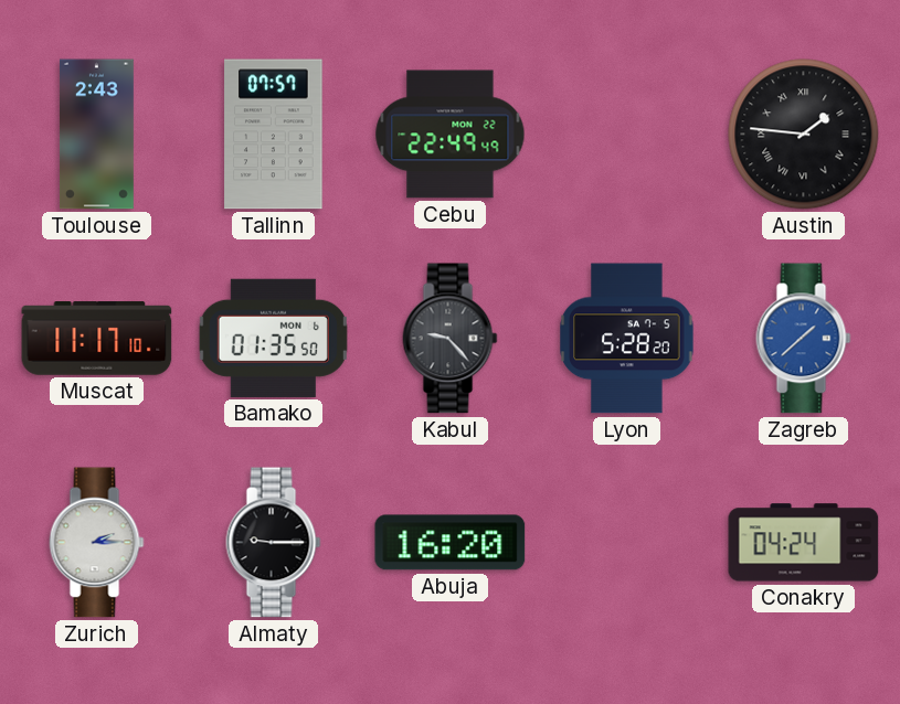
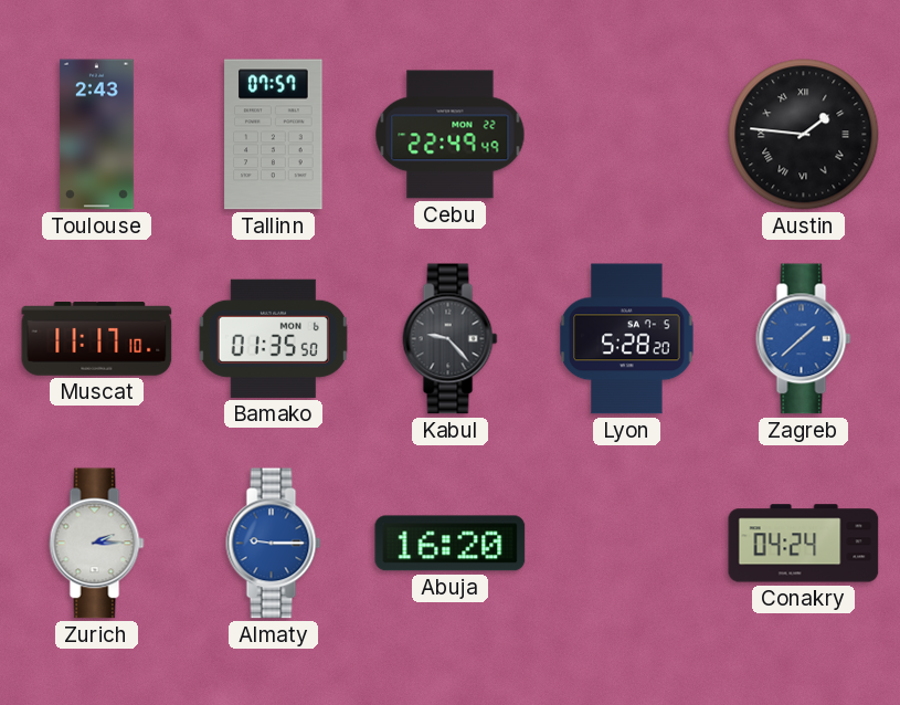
Almaty dial: black -> blue
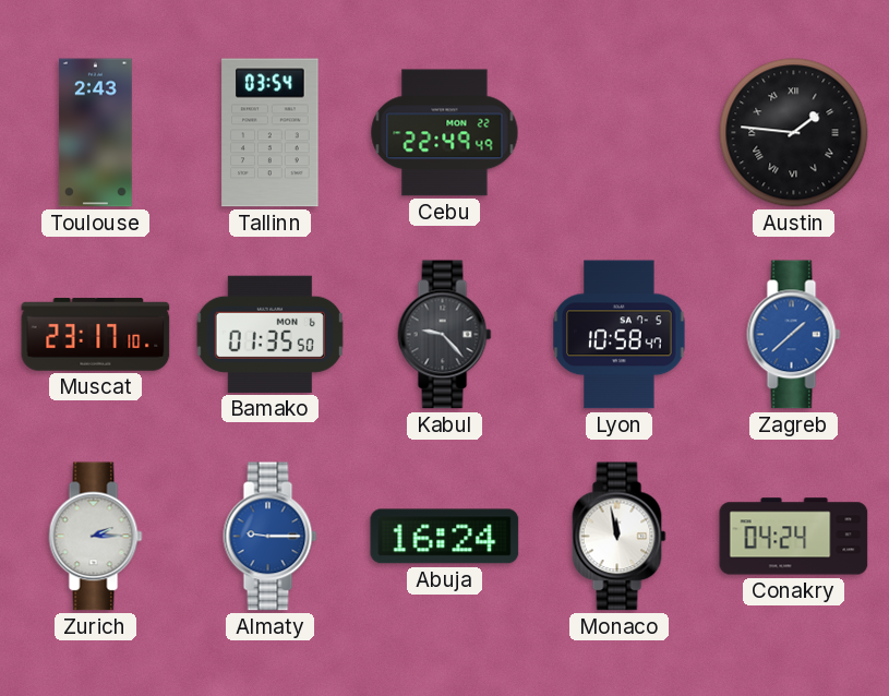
Tallinn: 07:57 -> 03:54
Muscat: 11:17 -> 23:17
Lyon: 5:28 -> 10:58
Abuja: 16:20 -> 16:24
Monaco: none -> 11:58
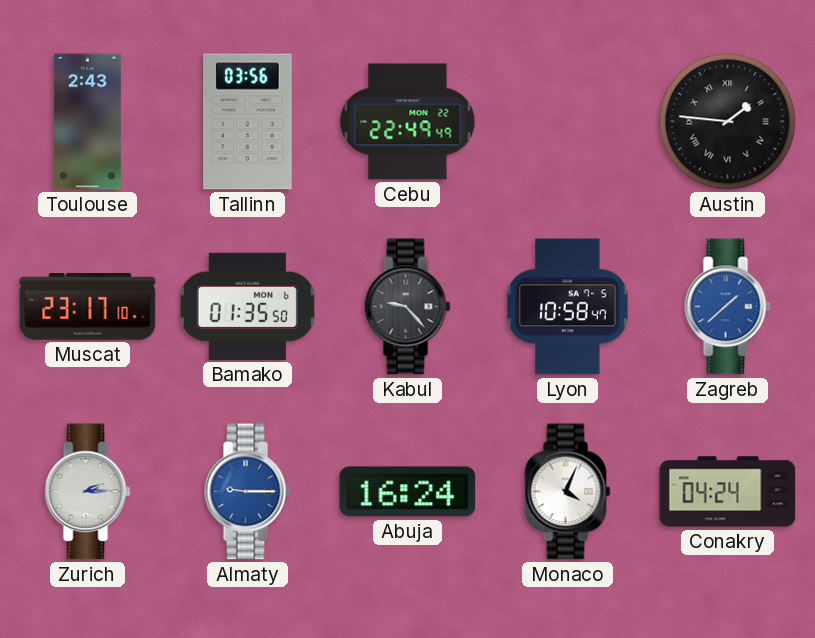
Tallinn: 03:54 -> 03:56
Monaco: 11:58 -> 4:04
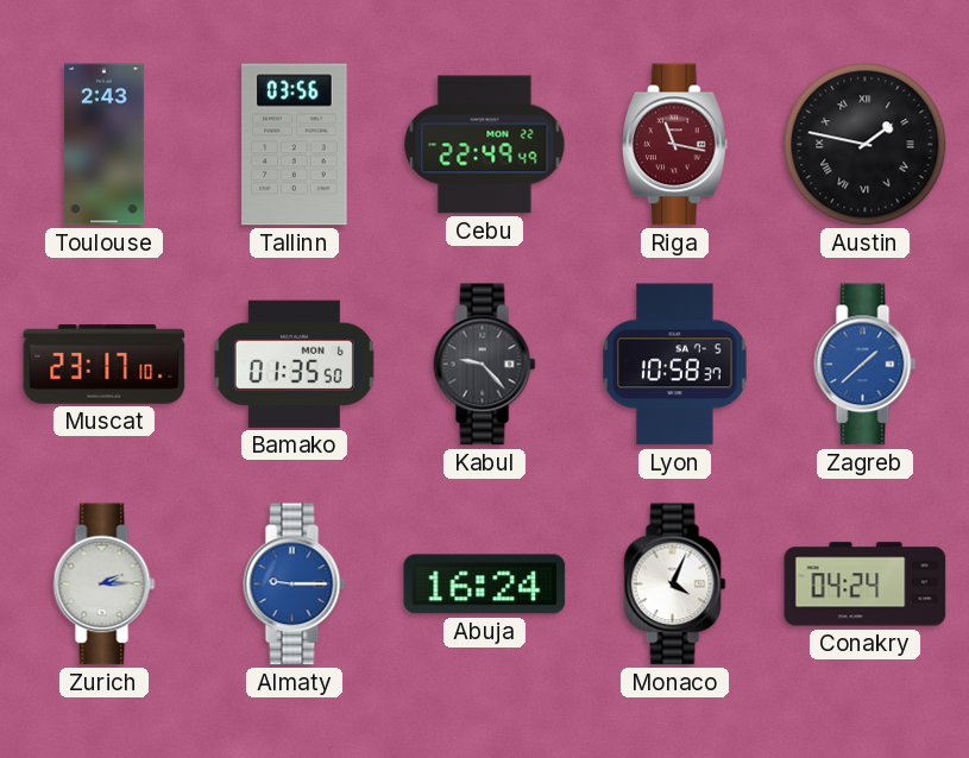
Riga: none -> 11:17
Austin: 1:46 -> 1:47
Lyon: 10:58:47 -> 10:58:37
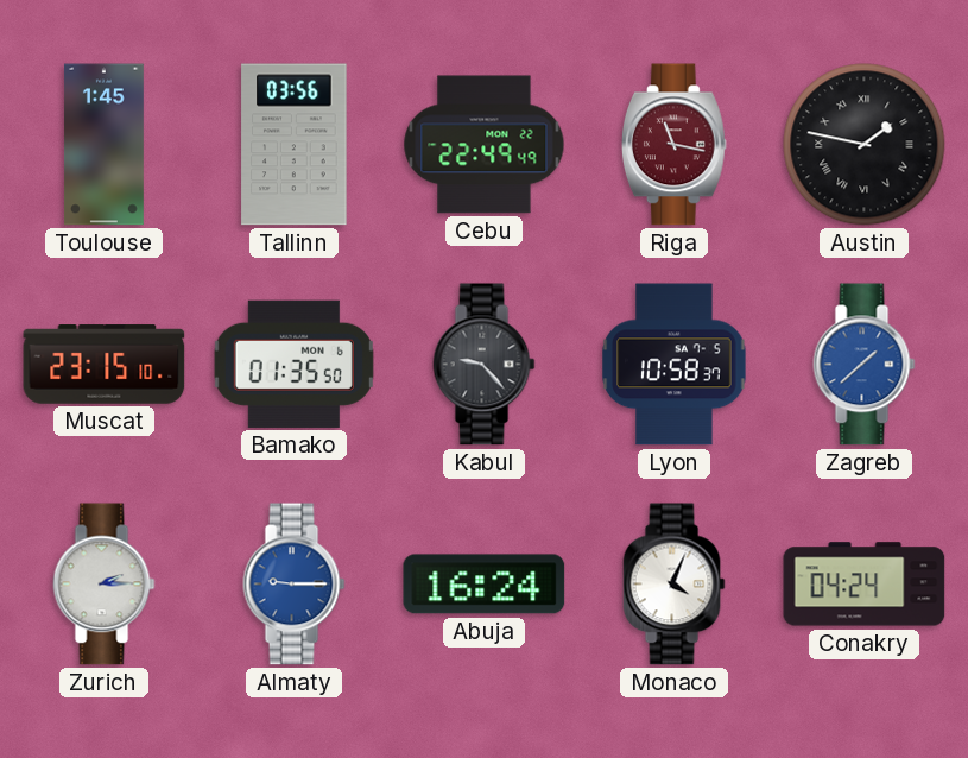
Toulouse: 2:43 -> 1:45
Muscat: 23:17 -> 23:15
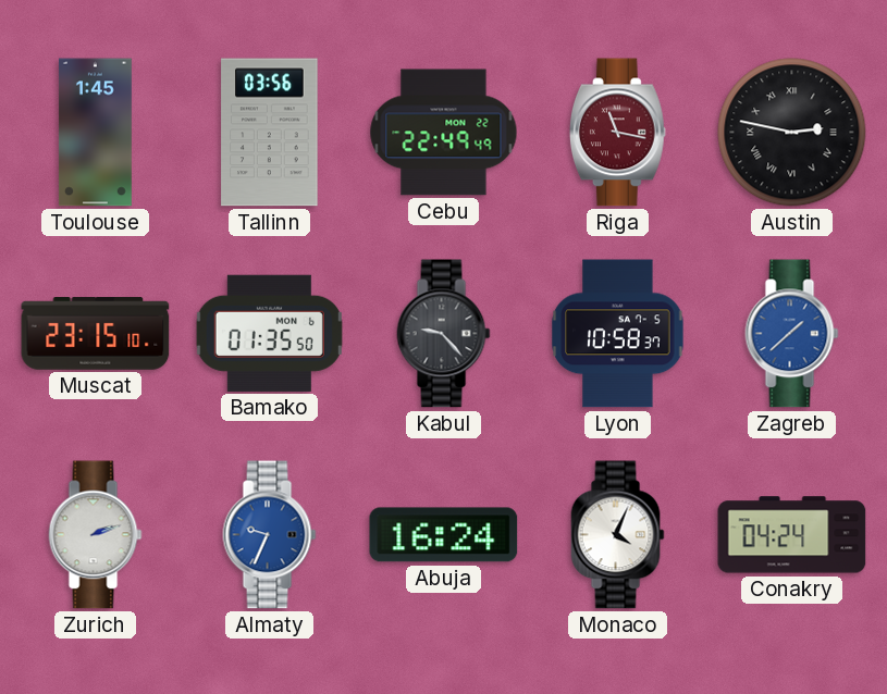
Austin: 1:47 -> 2:47
Zurich: 2:15 -> 2:12
Almaty: 9:15 -> 9:34
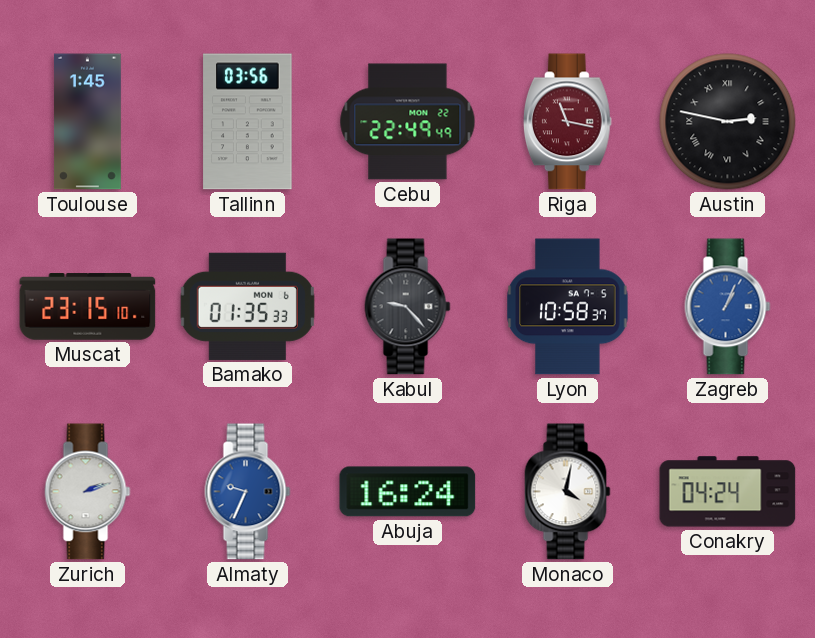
Bamako: 01:35:50 -> 01:35:33
Zagreb: 1:38 -> 1:04
Monaco: 4:04 -> 4:02
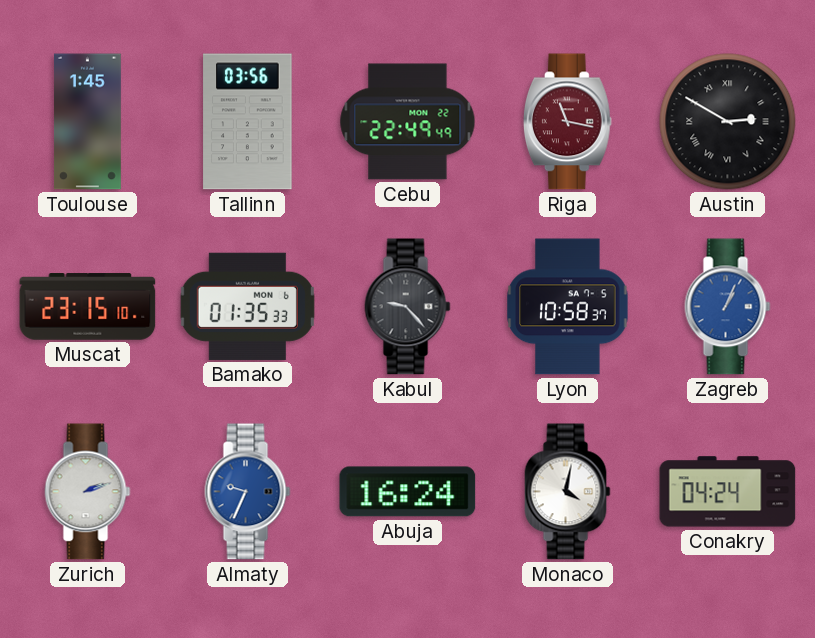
Austin: 2:47 -> 2:50
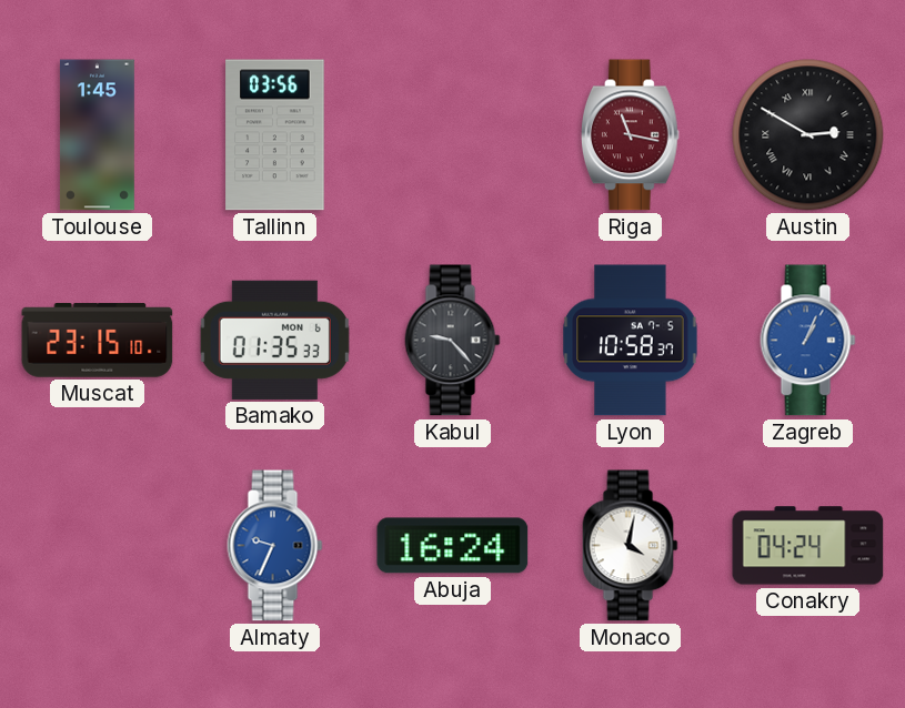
Cebu: 22:49 -> none
Zurich: 2:12 -> none
